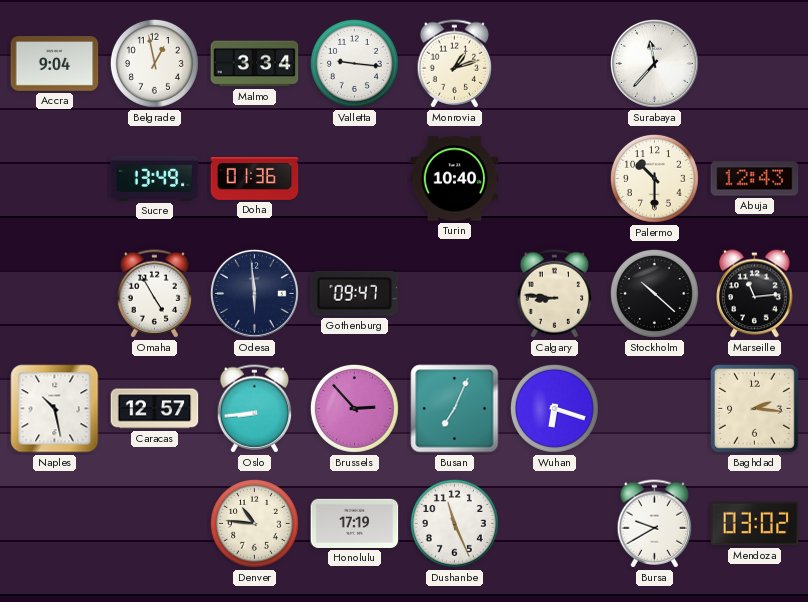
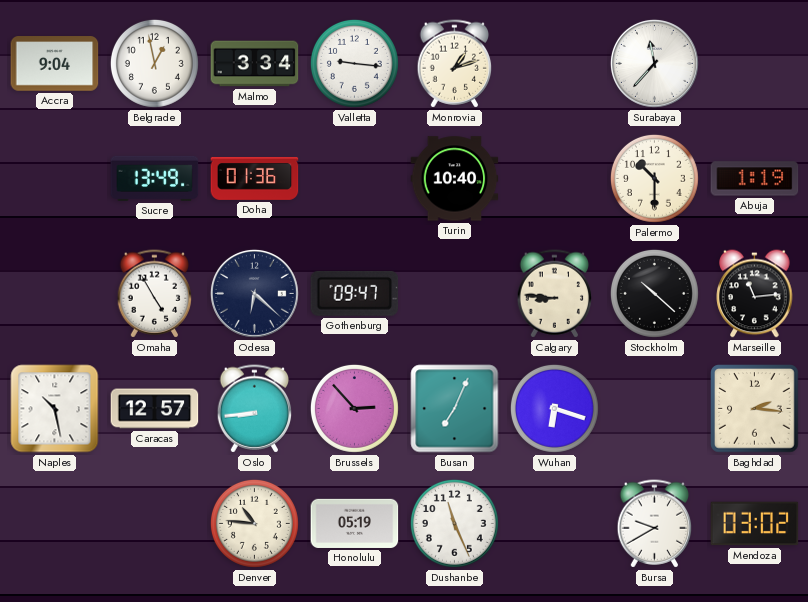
Abuja: 12:43 -> 1:19
Odesa: 5:59 -> 6:22
Honolulu: 17:19 -> 05:19
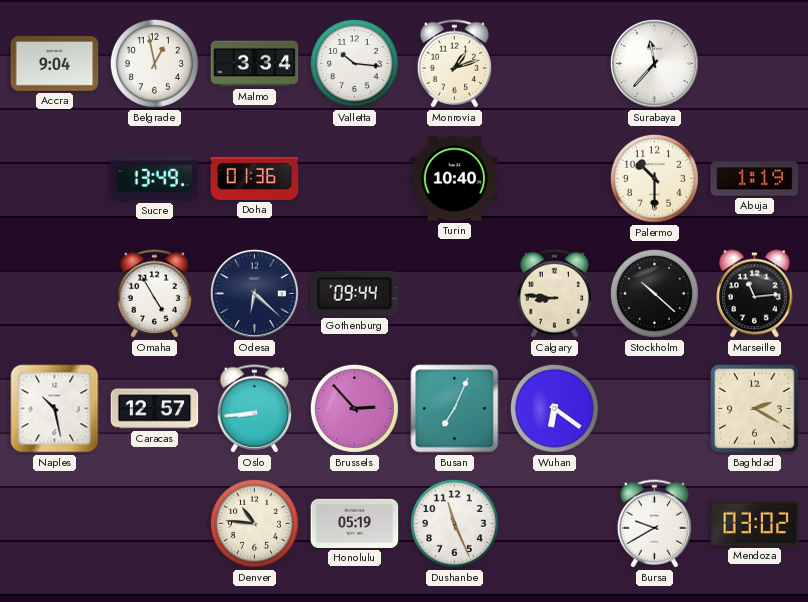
Valletta: 9:16 -> 10:16
Gothenburg: 09:47 -> 09:44
Wuhan: 6:18 -> 6:21
Baghdad: 2:16 -> 2:20
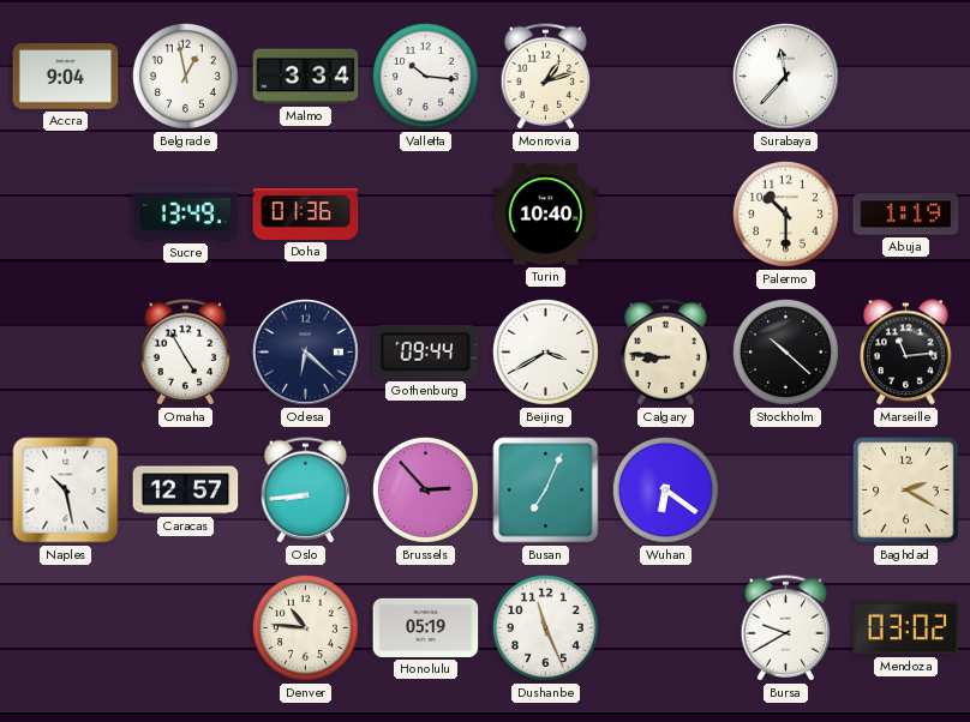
Beijing: none -> 3:40
